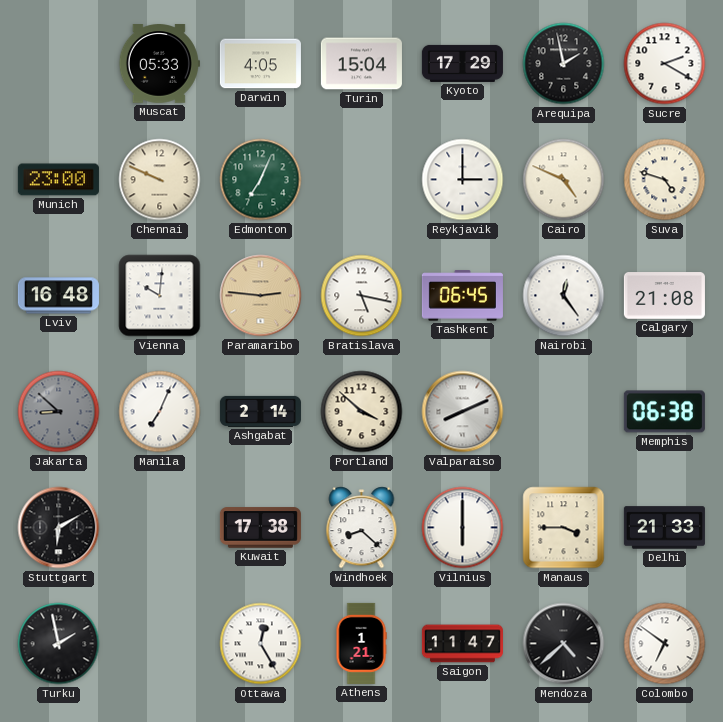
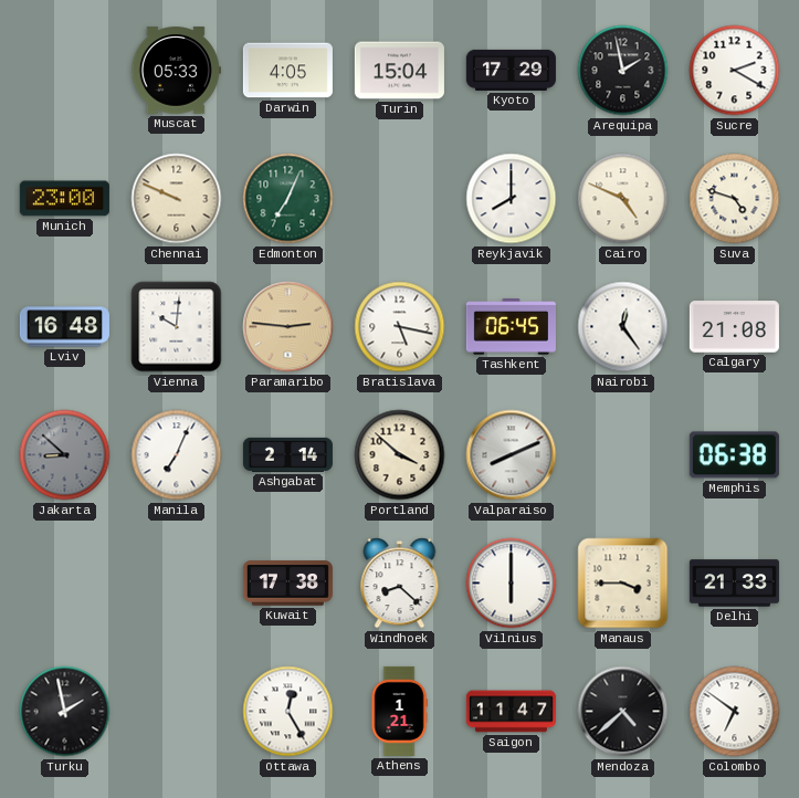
Reykjavik: 3:00 -> 8:00
Stuttgart: 6:10 -> none
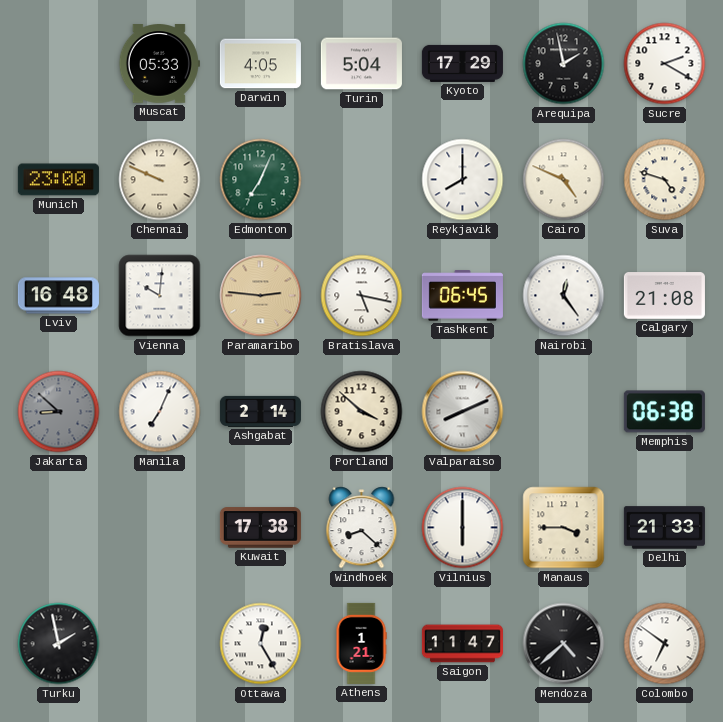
Turin: 15:04 -> 5:04
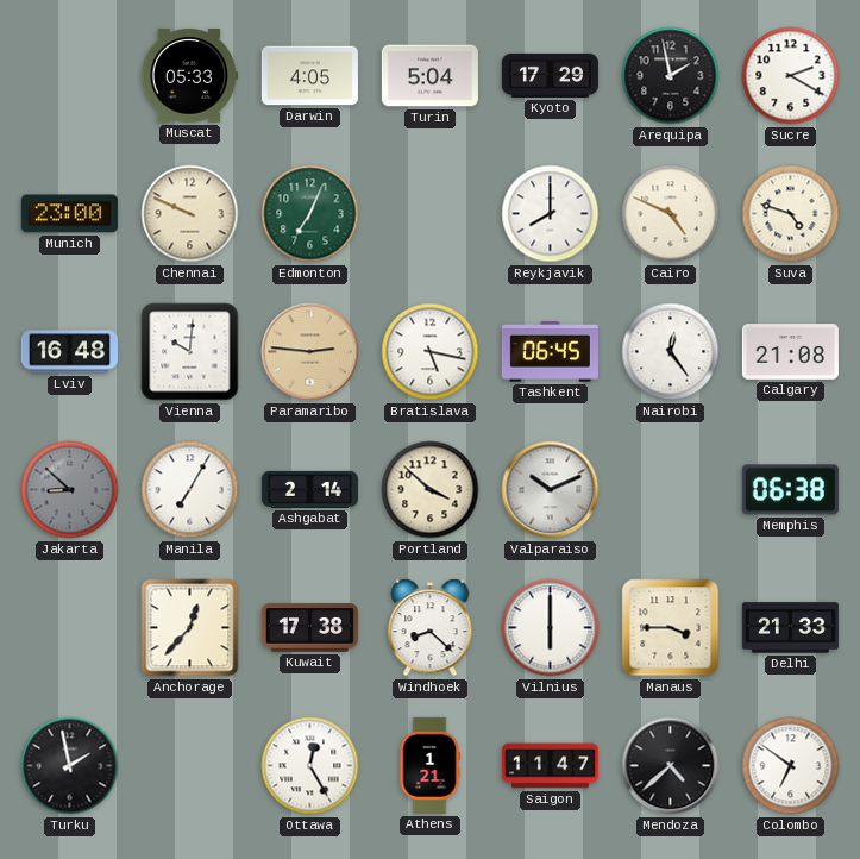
Manila: 7:04 -> 7:05
Valparaiso: 8:11 -> 10:11
Anchorage: none -> 12:37
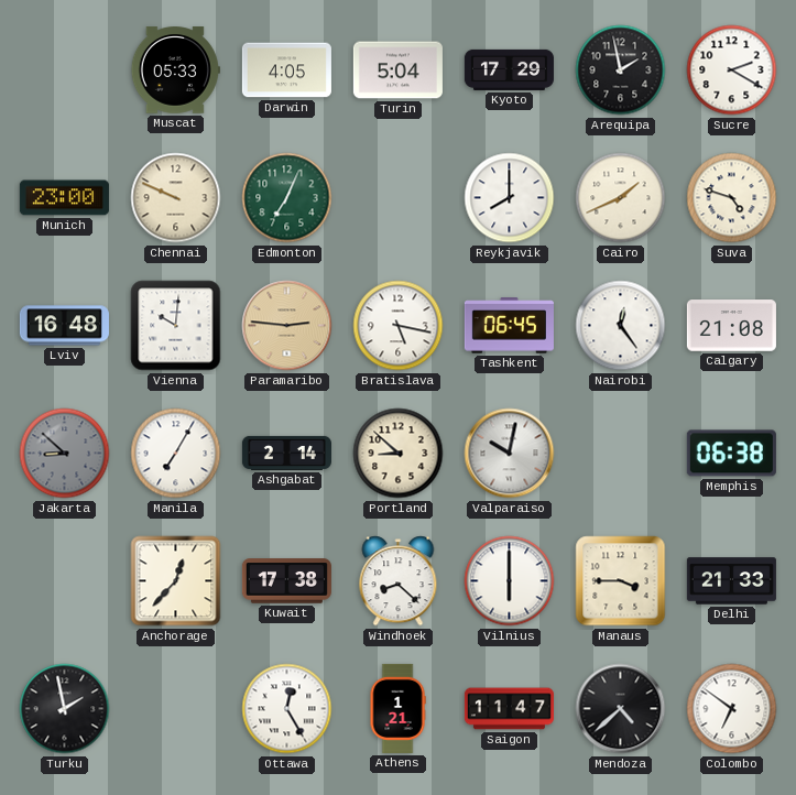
Cairo: 4:49 -> 1:41
Portland: 3:52 -> 8:52
Valparaiso: 10:11 -> 10:02
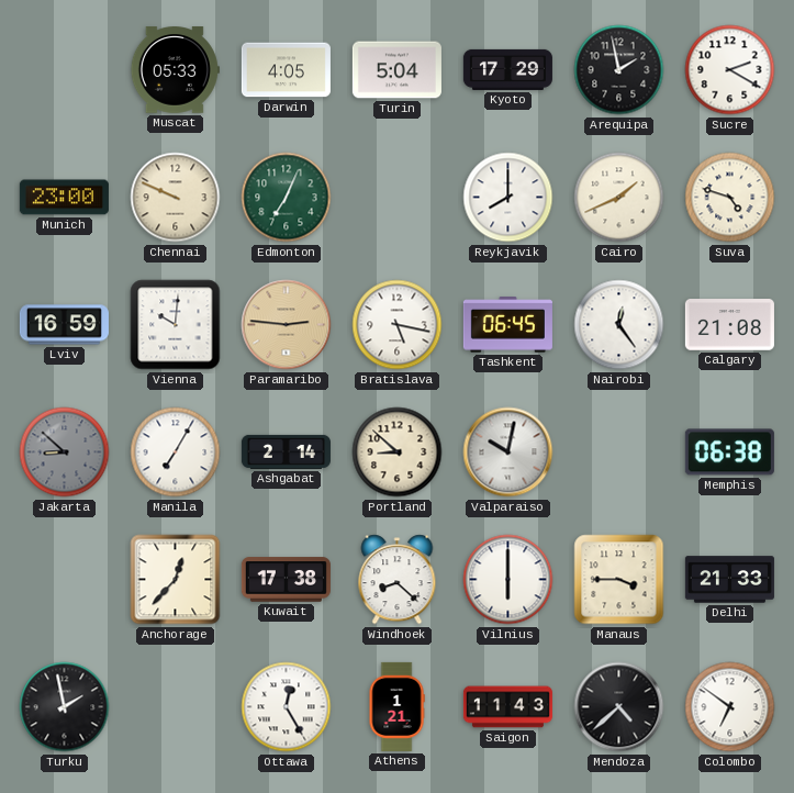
Lviv: 16:48 -> 16:59
Saigon: 11:47 -> 11:43
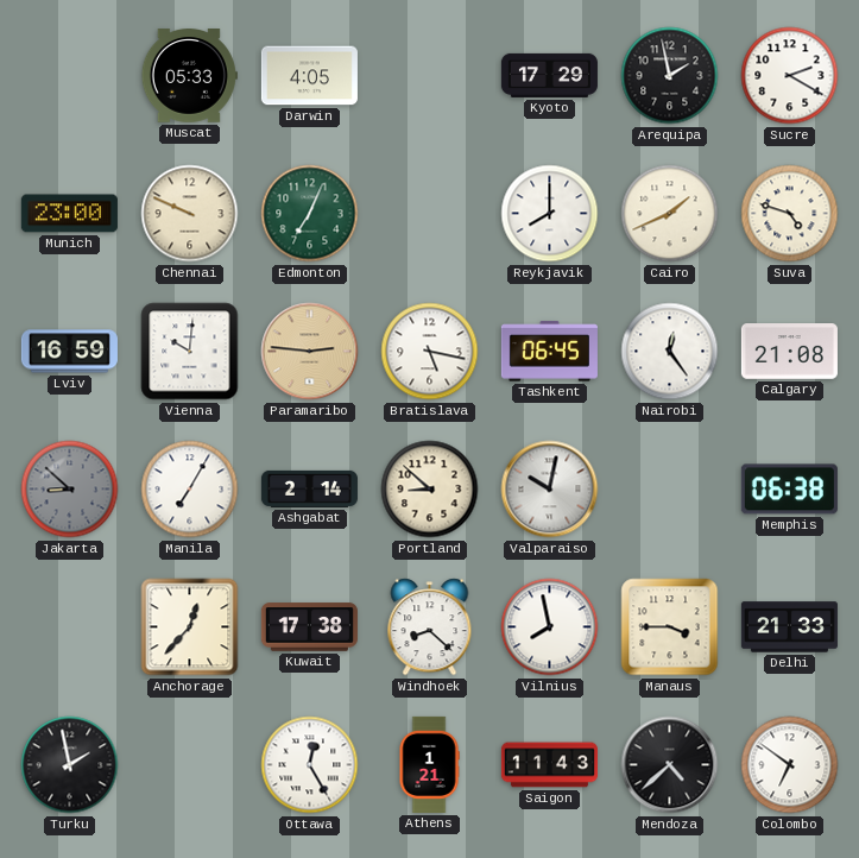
Turin: 5:04 -> none
Vilnius: 6:00 -> 7:58
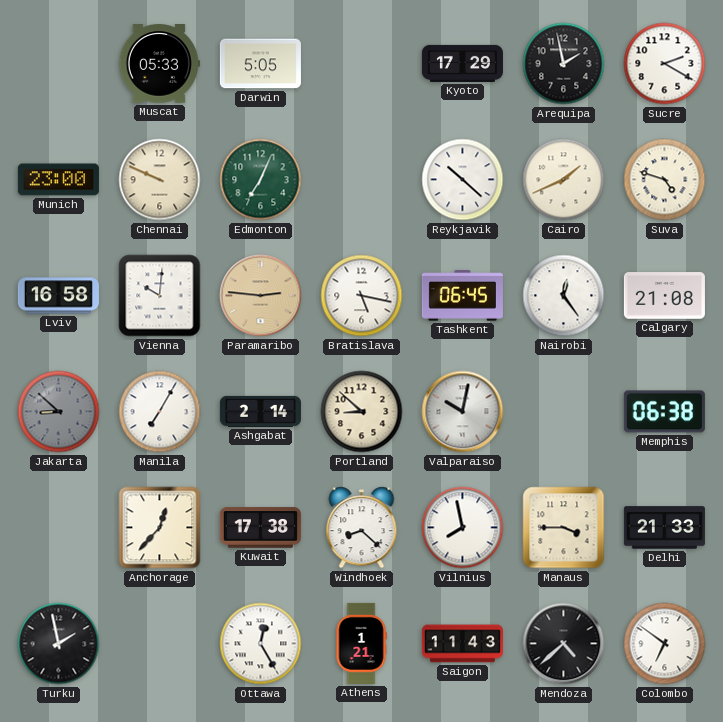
Darwin: 4:05 -> 5:05
Reykjavik: 8:00 -> 10:22
Lviv: 16:59 -> 16:58
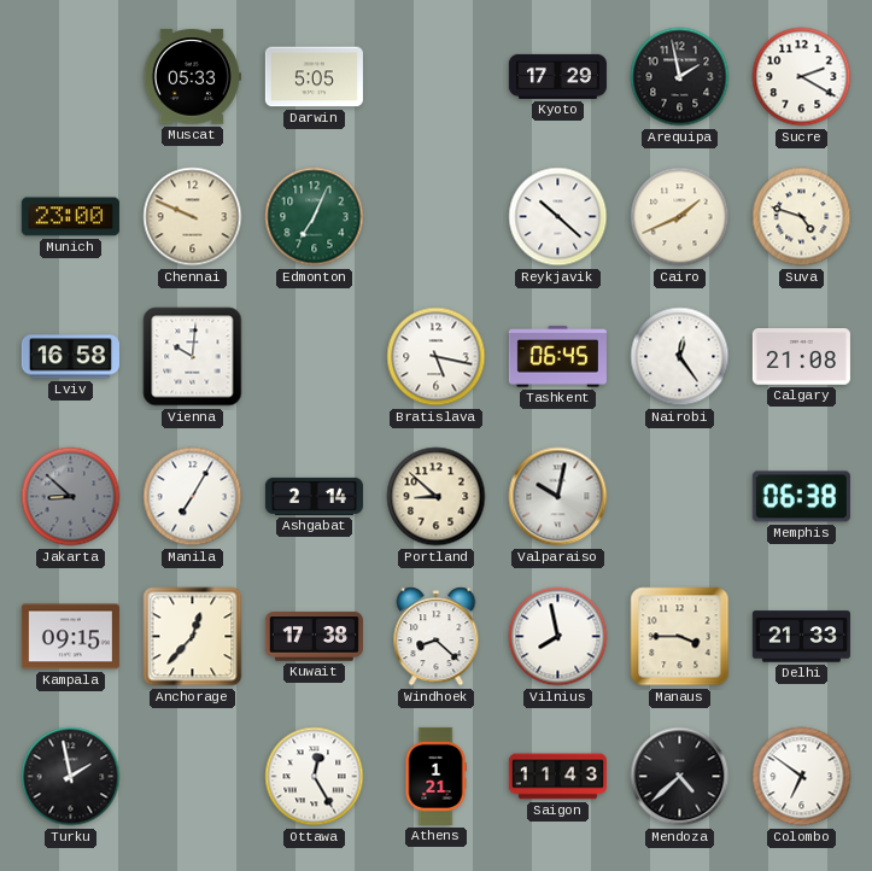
Paramaribo: 2:46 -> none
Kampala: none -> 09:15
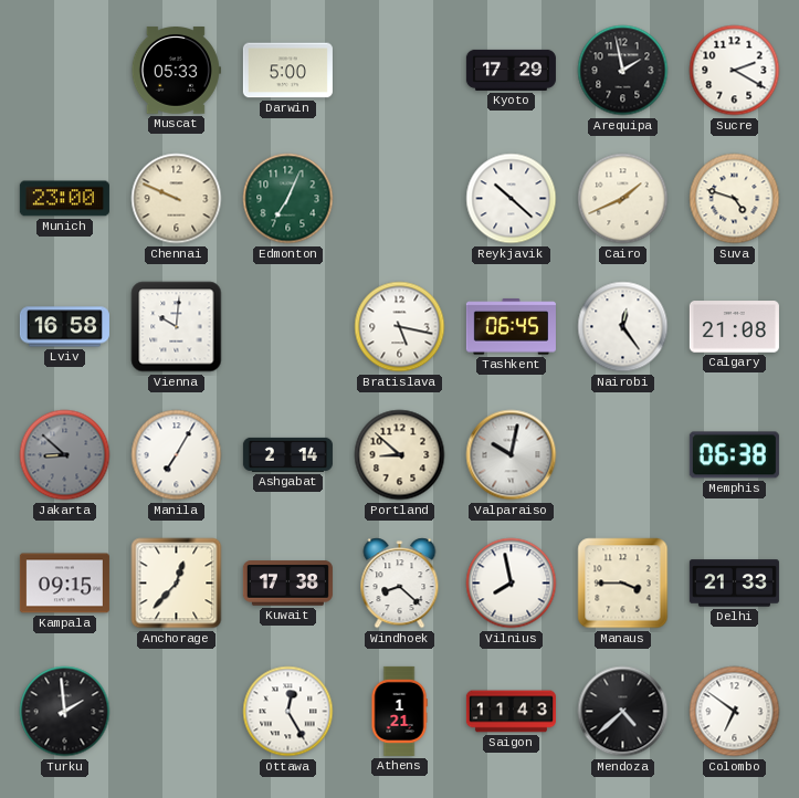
Darwin: 5:05 -> 5:00
Turku: 1:58 -> 1:59
